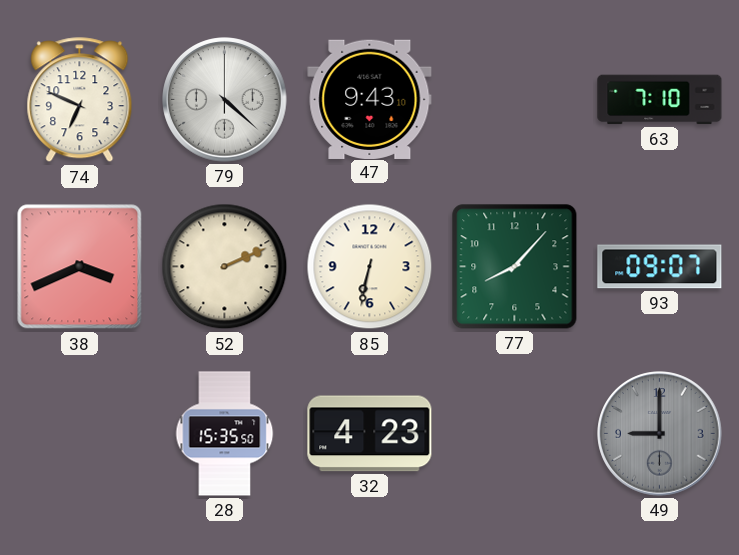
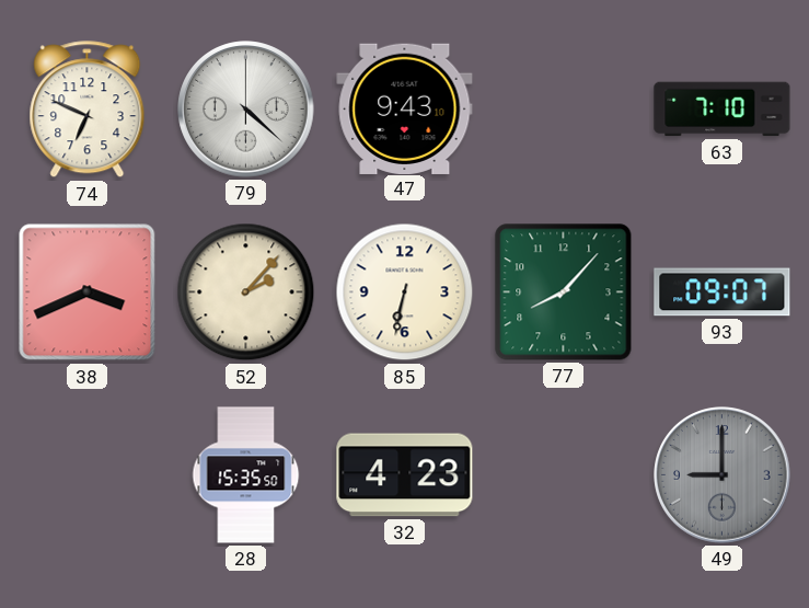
52: 2:11 -> 2:07
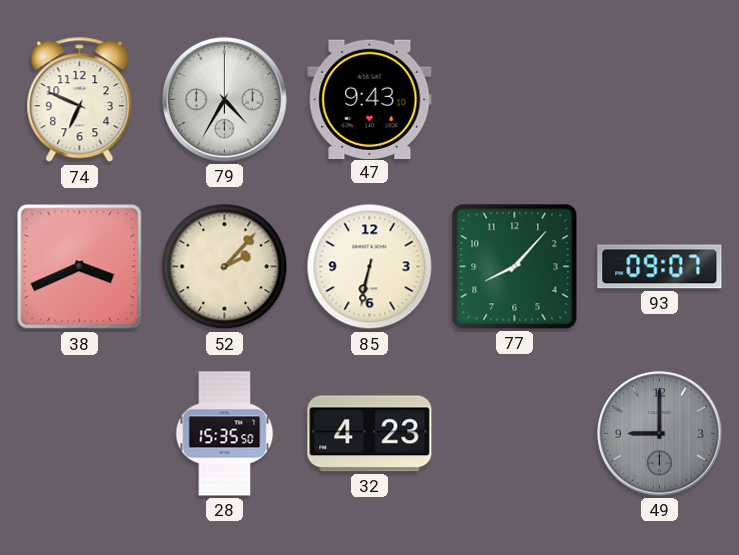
79: 4:22 -> 4:35
63: 7:10 -> none
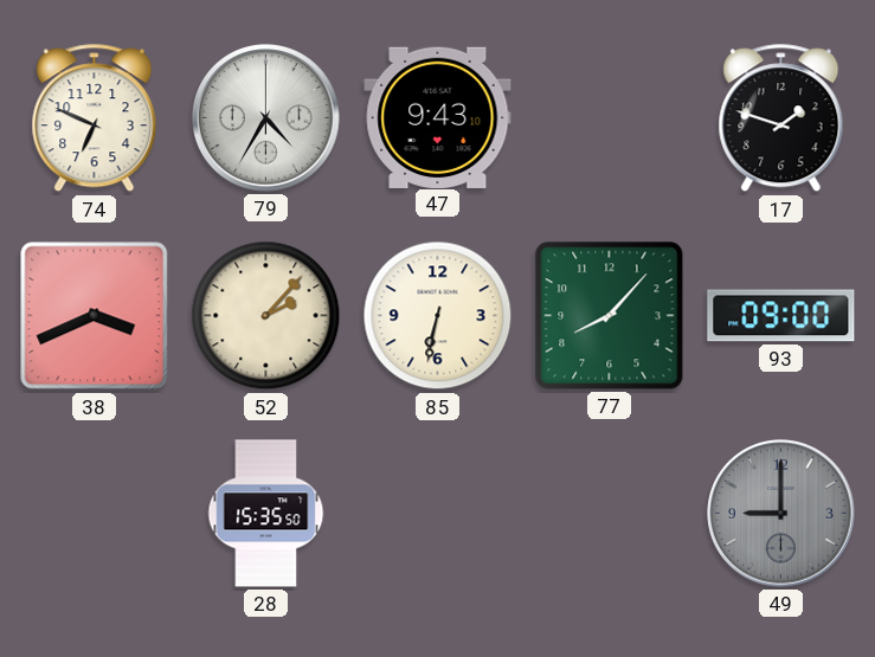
17: none -> 1:48
93: 09:07 -> 09:00
32: 4:23 -> none
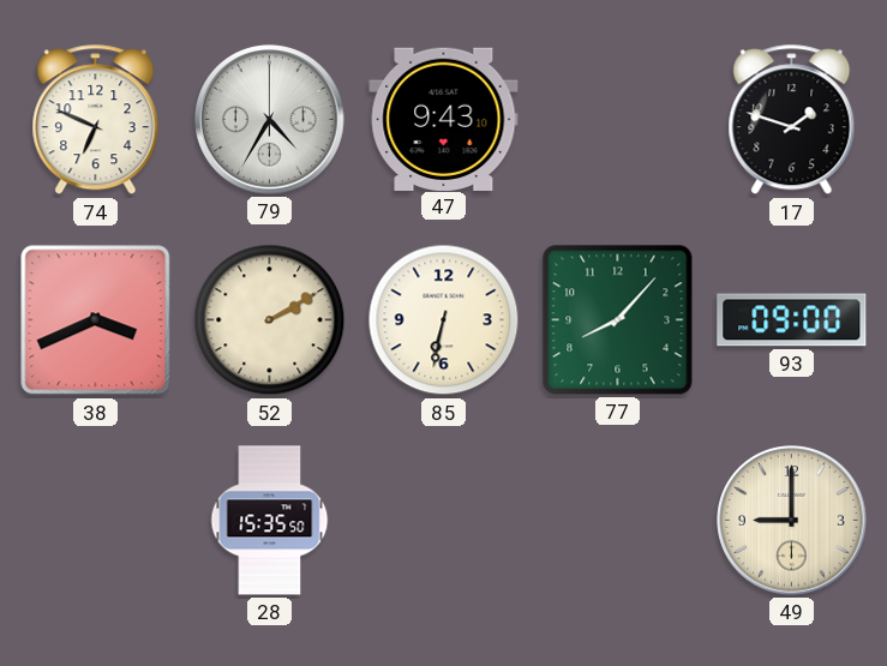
52: 2:07 -> 2:10
49 dial: grey -> cream
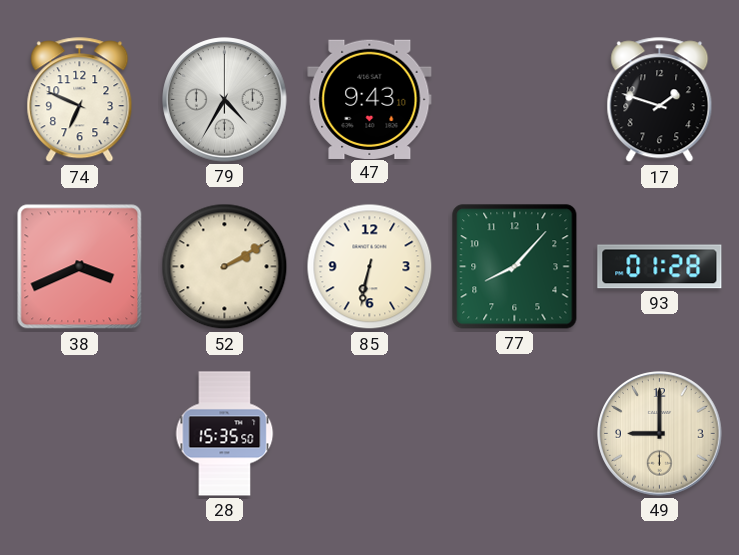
93: 09:00 -> 01:28
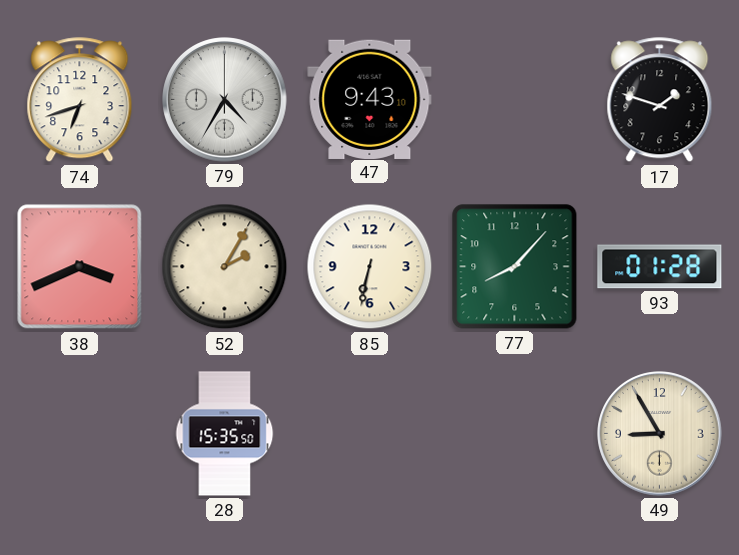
74: 6:49 -> 6:42
52: 2:10 -> 2:05
49: 9:00 -> 8:55
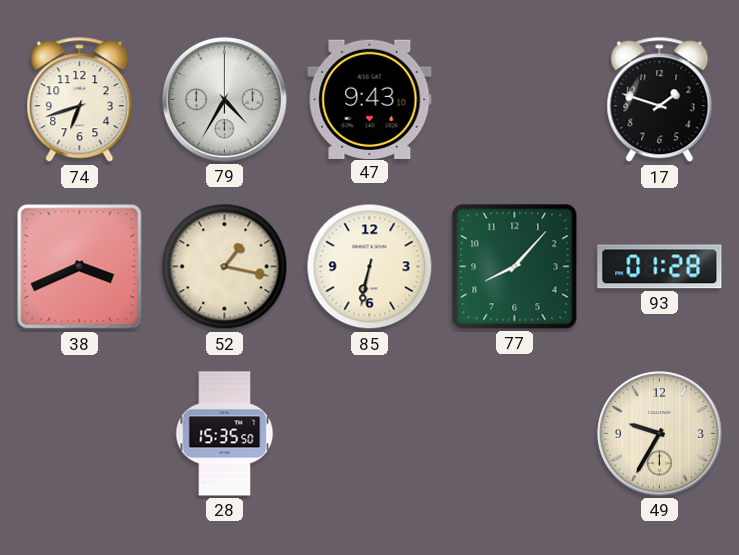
52: 2:05 -> 1:17
49: 8:55 -> 9:35
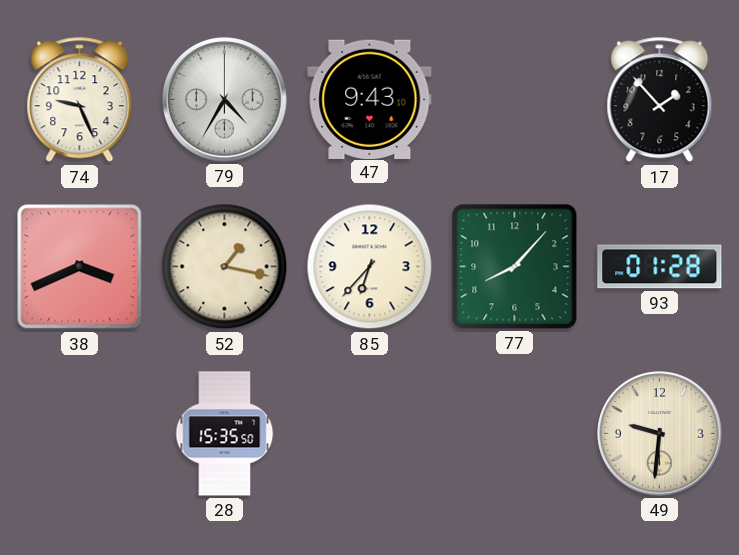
74: 6:42 -> 9:26
17: 1:48 -> 1:53
85: 6:32 -> 6:37
49: 9:35 -> 9:31
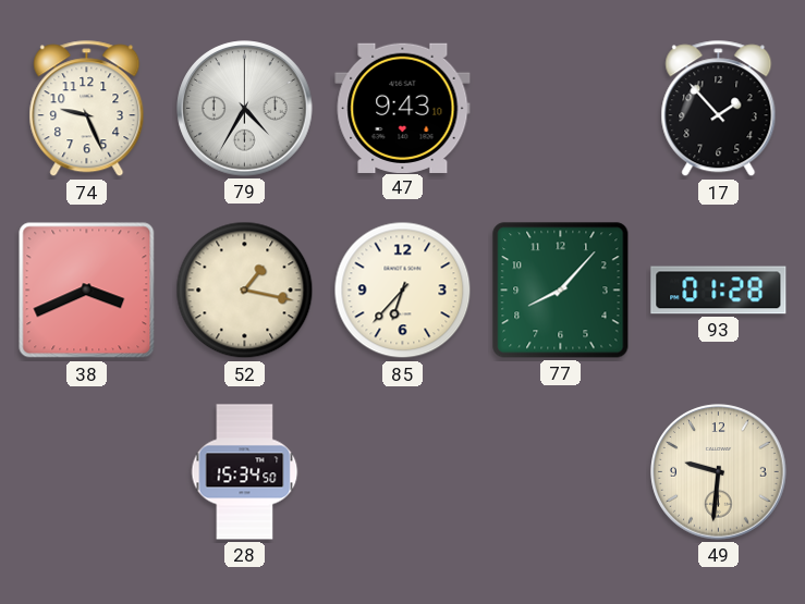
28: 15:35 -> 15:34
